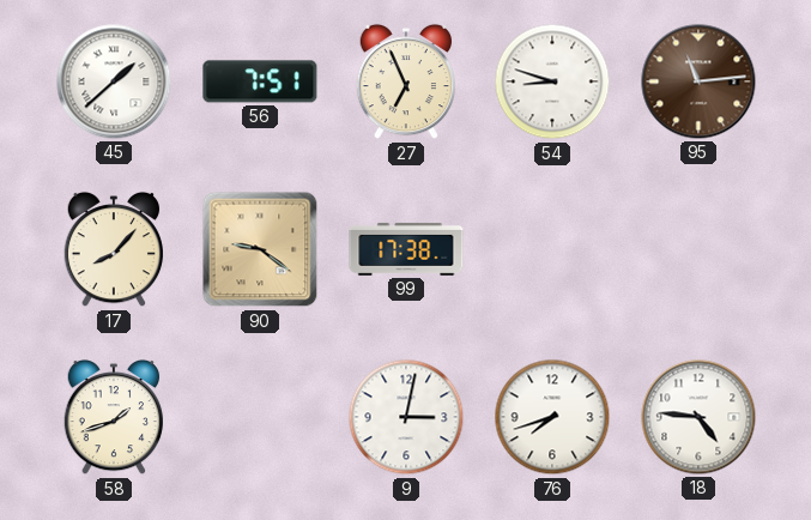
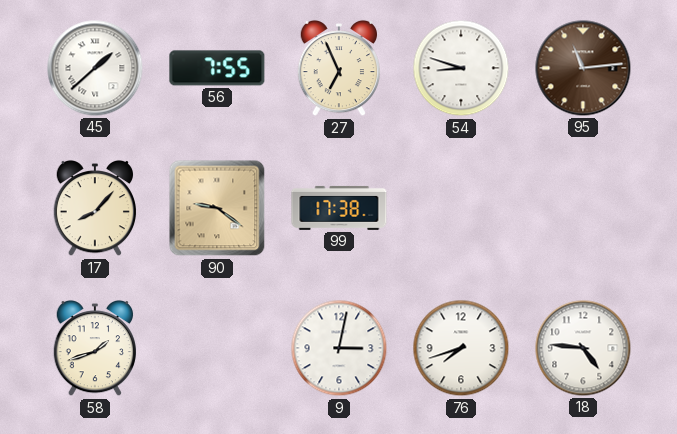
56: 7:51 -> 7:55
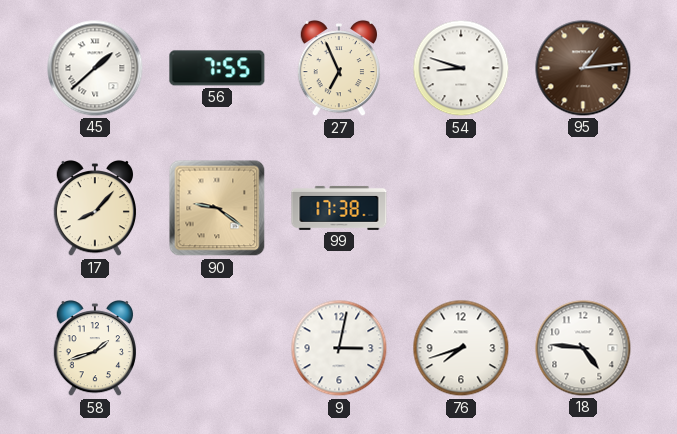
95: 11:14 -> 1:14
